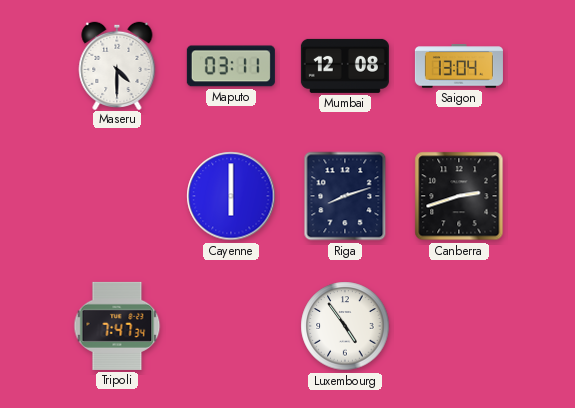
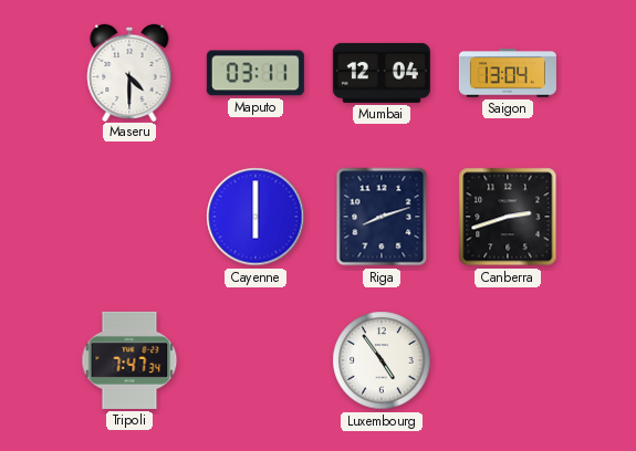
Mumbai: 12:08 -> 12:04
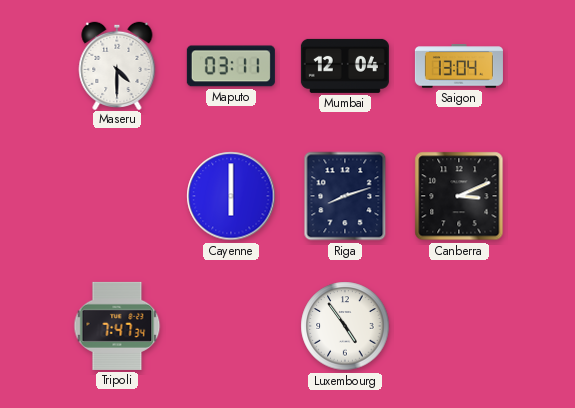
Canberra: 2:42 -> 3:11
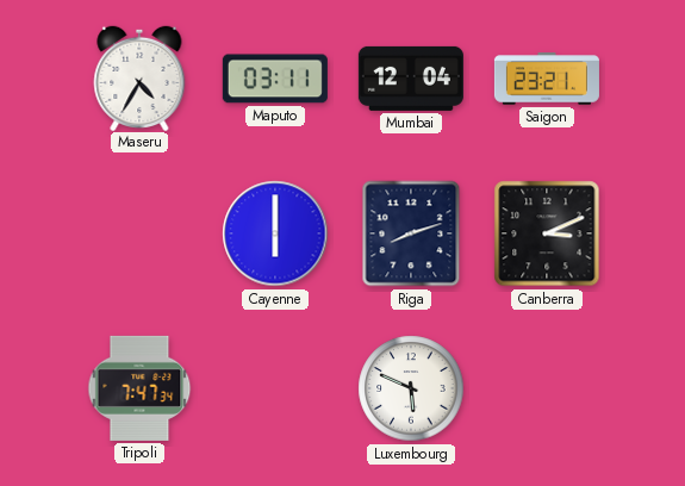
Maseru: 4:30 -> 4:35
Saigon: 13:04 -> 23:21
Luxembourg: 4:54 -> 5:49
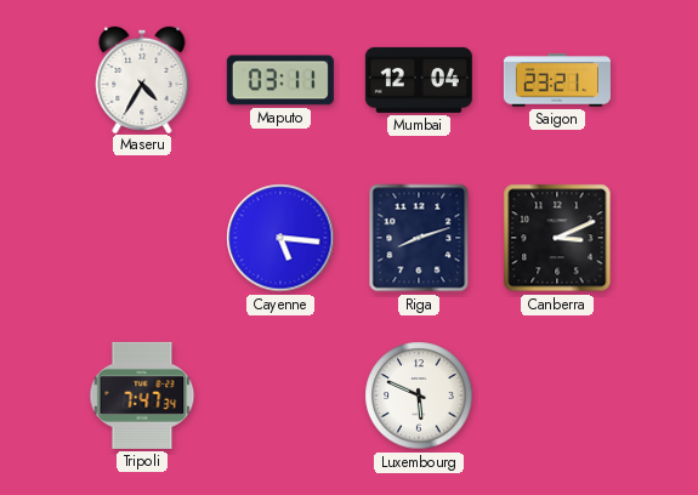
Cayenne: 6:00 -> 5:16
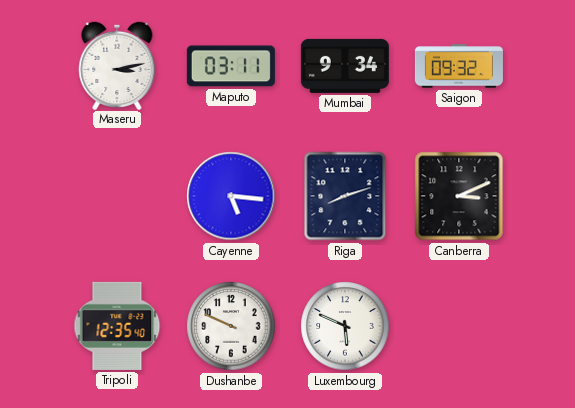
Maseru: 4:35 -> 3:13
Mumbai: 12:04 -> 9:34
Saigon: 23:21 -> 09:32
Tripoli: 7:47 -> 12:35
Dushanbe: none -> 9:49
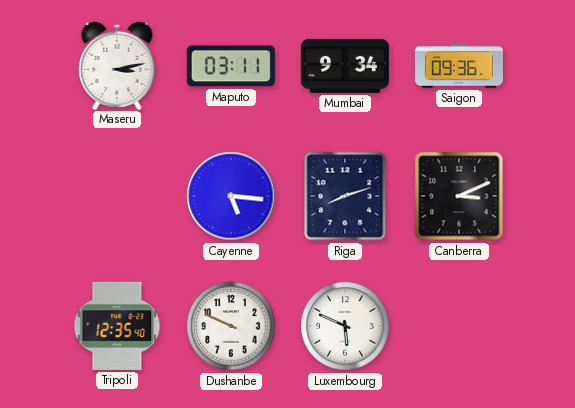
Saigon: 09:32 -> 09:36
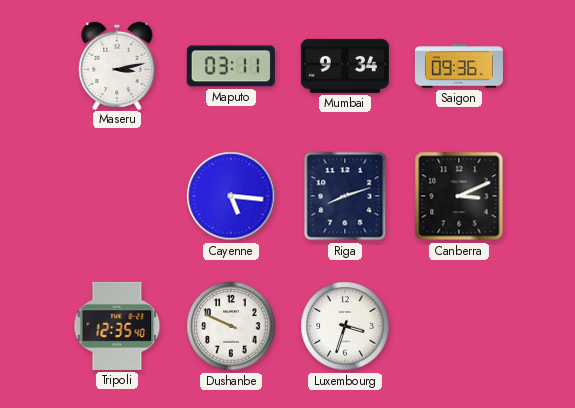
Luxembourg: 5:49 -> 3:33
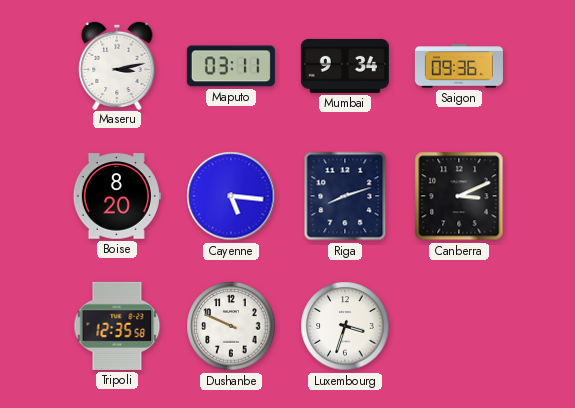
Boise: none -> 8:20
Tripoli: 12:35:40 -> 12:35:58
